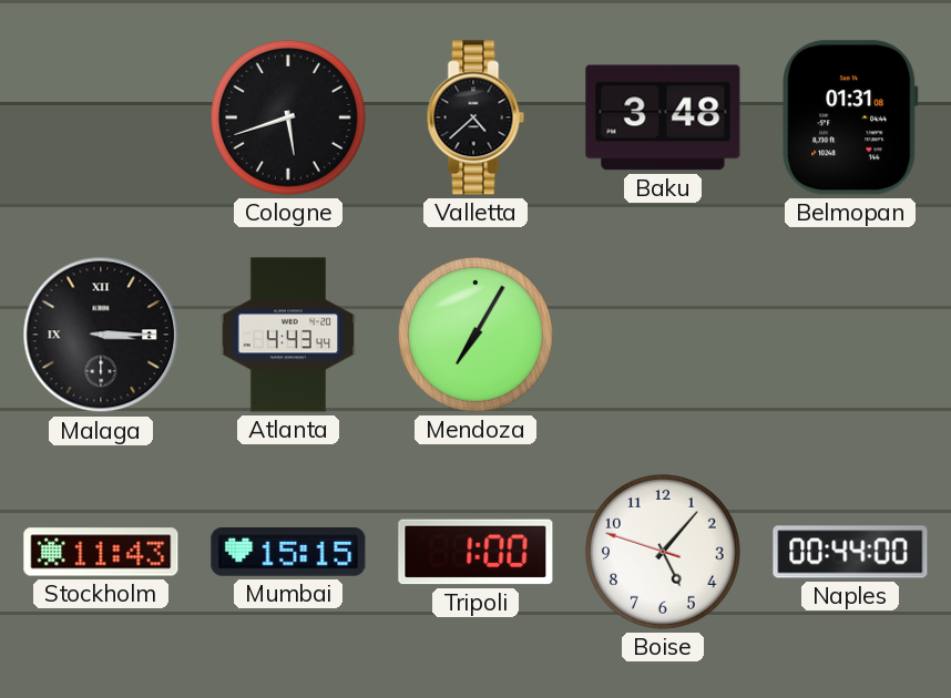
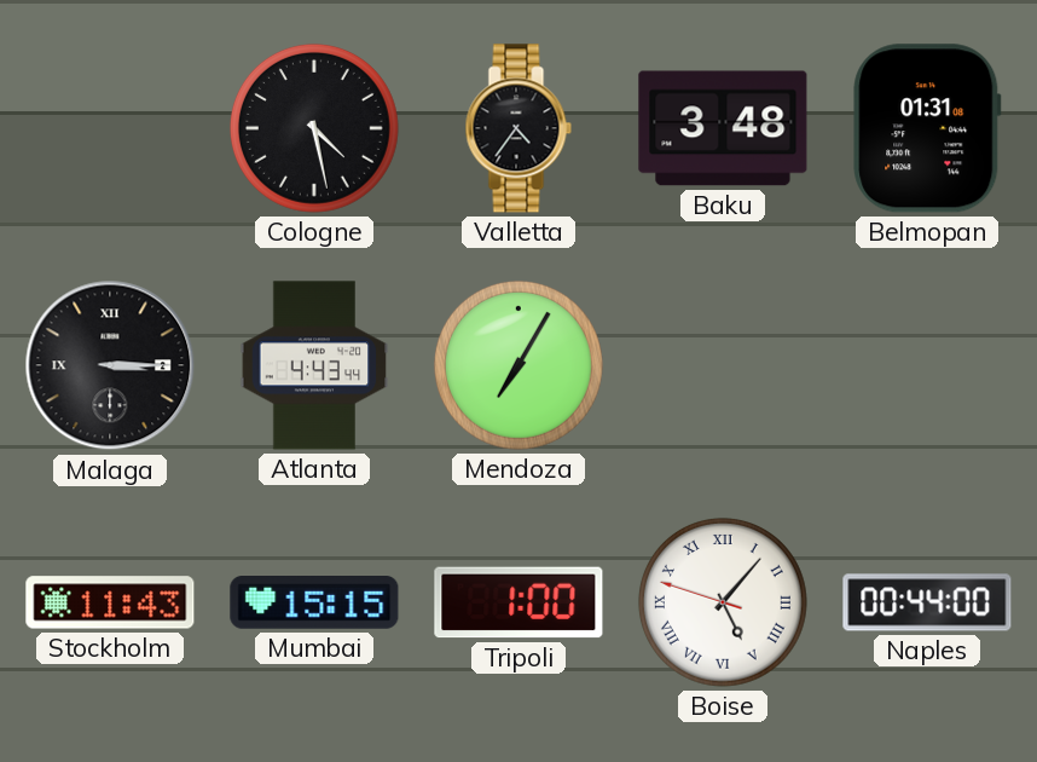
Cologne: 5:42 -> 4:28
Valletta: 4:38 -> 4:36
Boise numerals: Arabic -> Roman
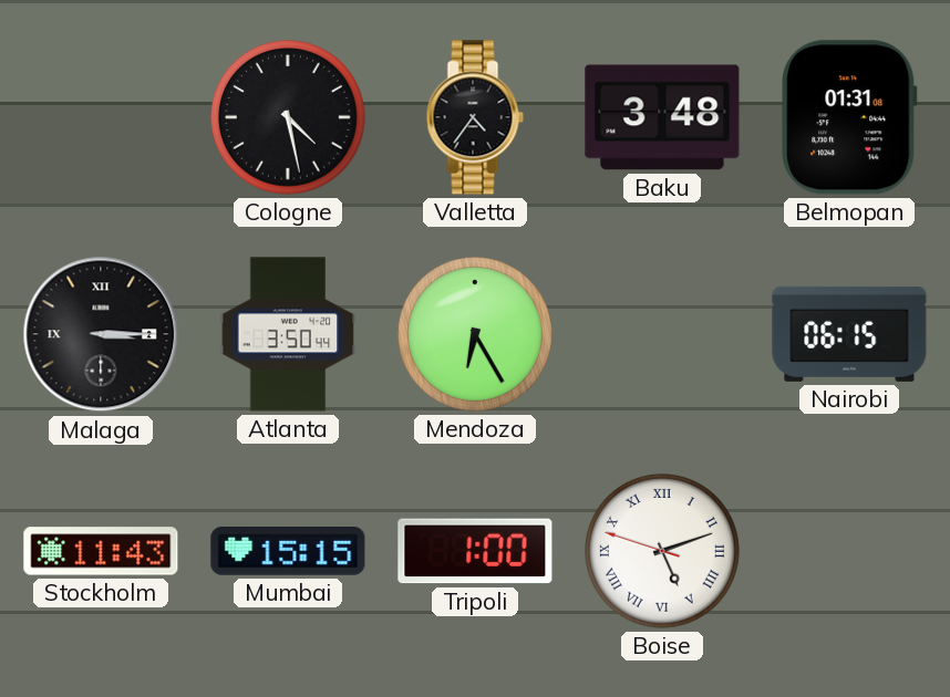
Atlanta: 4:43 -> 3:50
Mendoza: 7:05 -> 6:25
Nairobi: none -> 06:15
Boise: 5:06 -> 5:11
Naples: 00:44 -> none
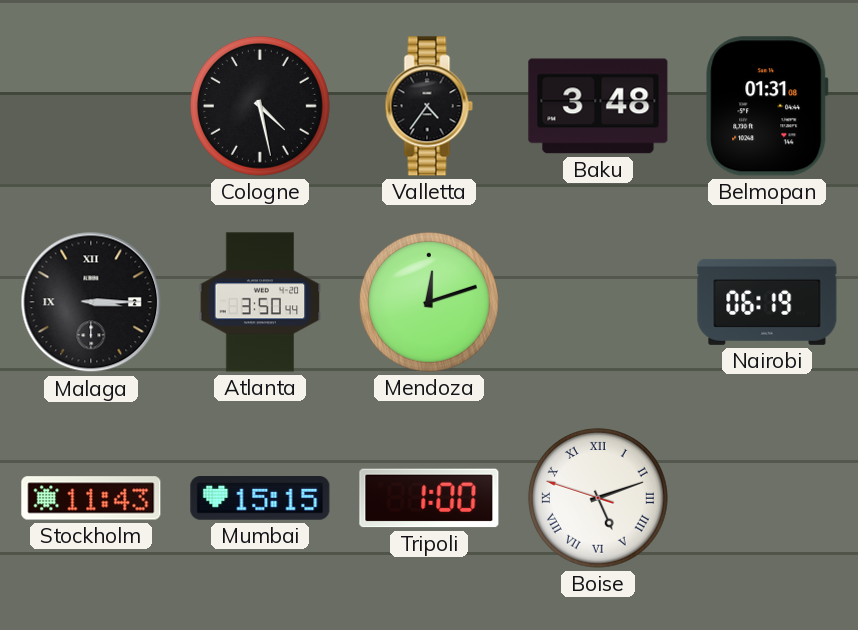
Mendoza: 6:25 -> 12:12
Nairobi: 06:15 -> 06:19
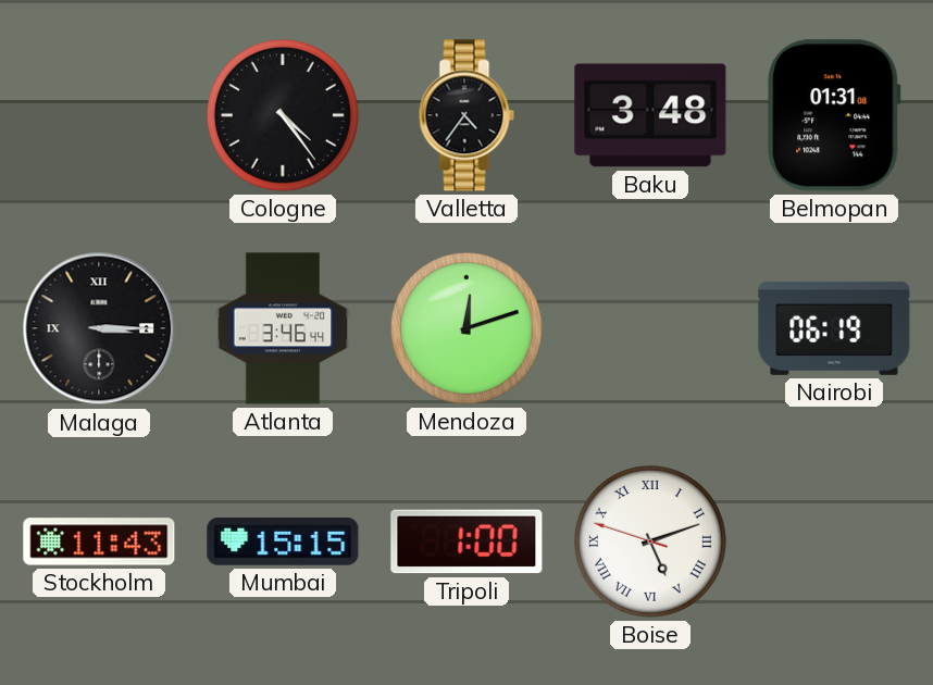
Cologne: 4:28 -> 4:24
Atlanta: 3:50 -> 3:46
